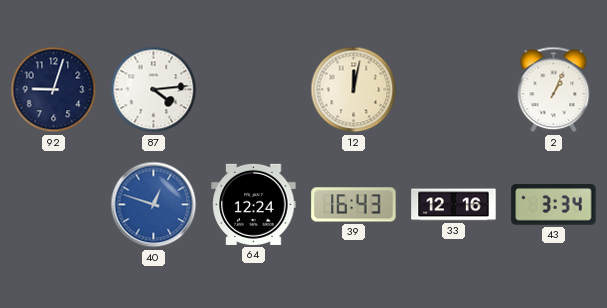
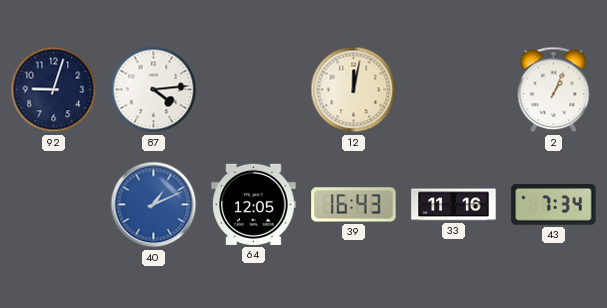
40: 12:48 -> 1:11
64: 12:24 -> 12:05
33: 12:16 -> 11:16
43: 3:34 -> 7:34
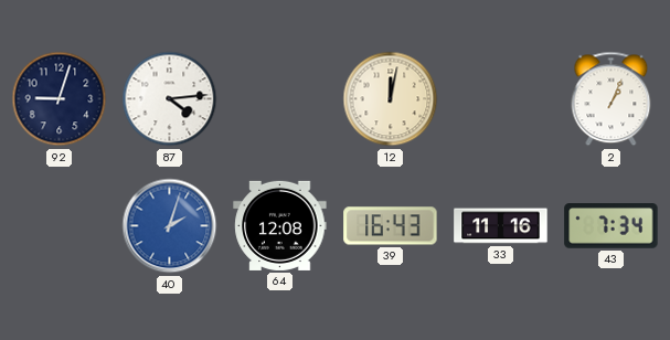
40: 1:11 -> 2:03
64: 12:05 -> 12:08
